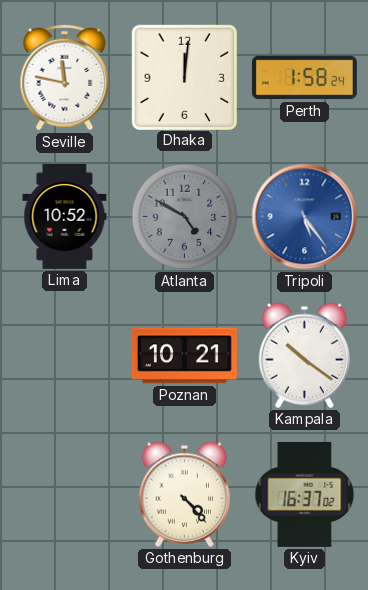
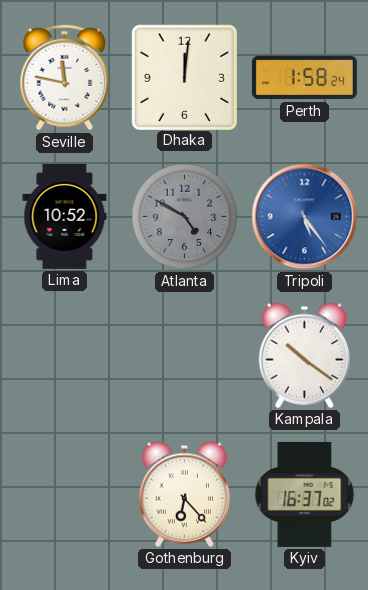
Poznan: 10:21 -> none
Gothenburg: 4:23 -> 6:23
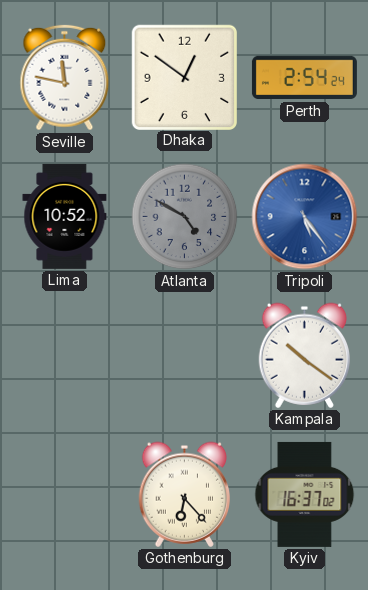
Dhaka: 12:01 -> 12:51
Perth: 1:58 -> 2:54
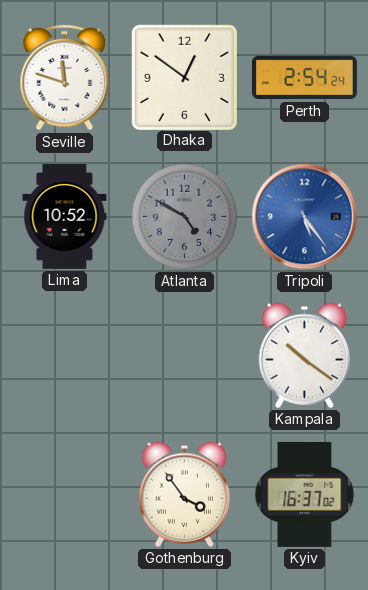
Seville: 11:47 -> 11:48
Gothenburg: 6:23 -> 3:54
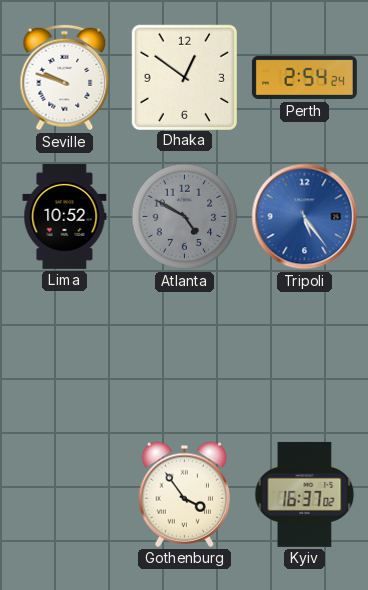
Seville: 11:48 -> 9:48
Kampala: 10:21 -> none
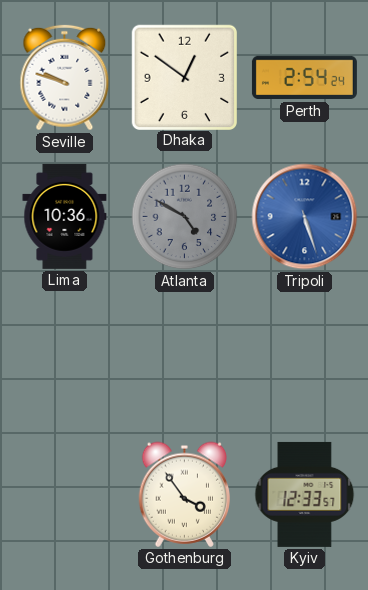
Lima: 10:52 -> 10:36
Tripoli: 5:24 -> 5:27
Kyiv: 16:37 -> 12:33
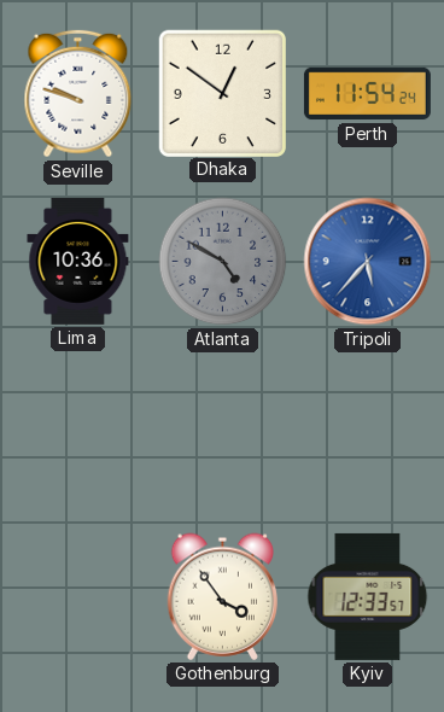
Perth: 2:54 -> 11:54
Tripoli: 5:27 -> 5:37
